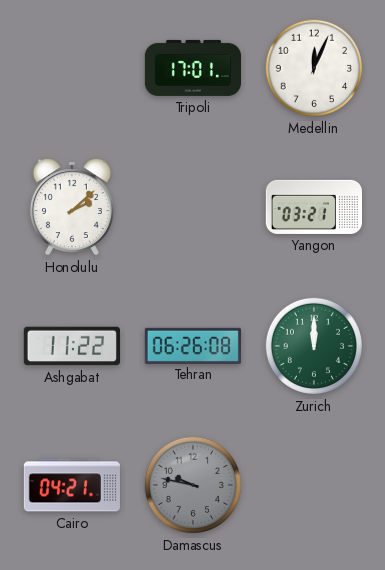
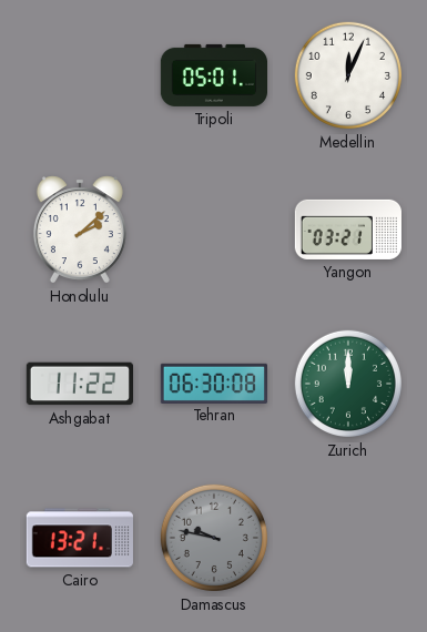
Tripoli: 17:01 -> 05:01
Tehran: 06:26 -> 06:30
Cairo: 04:21 -> 13:21
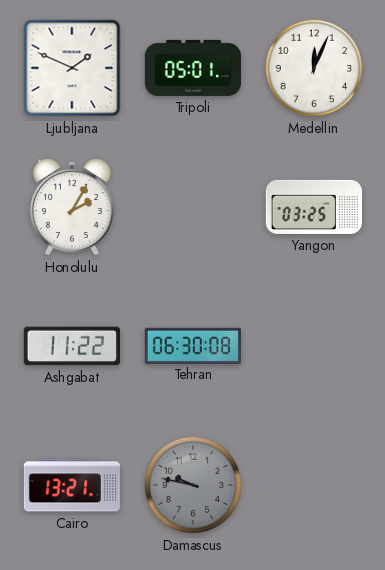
Ljubljana: none -> 1:49
Honolulu: 2:08 -> 2:05
Yangon: 03:21 -> 03:25
Zurich: 12:00 -> none
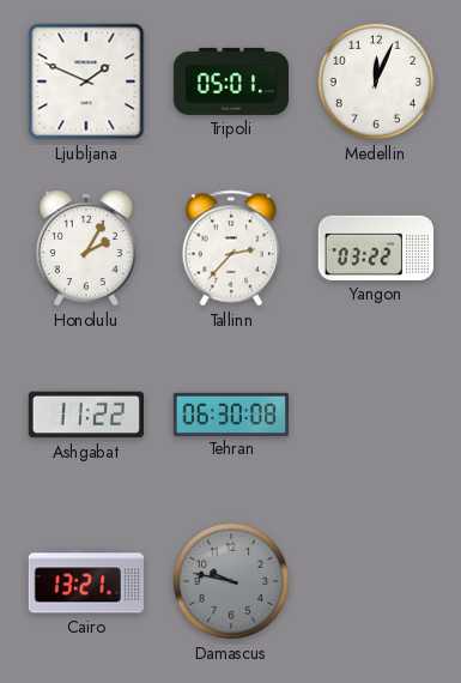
Tallinn: none -> 2:37
Yangon: 03:25 -> 03:22
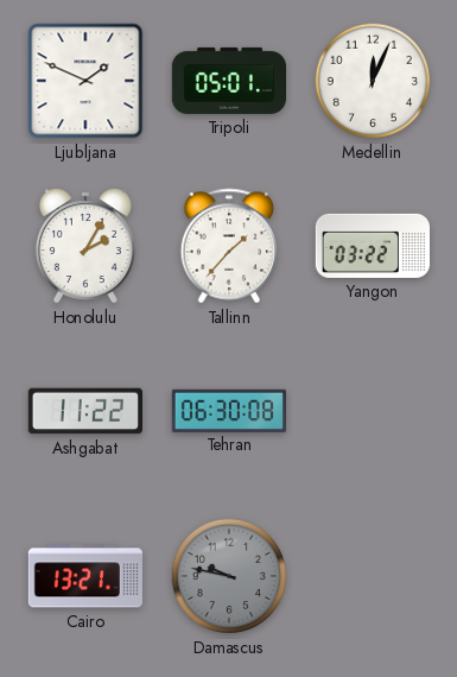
Tallinn: 2:37 -> 1:37
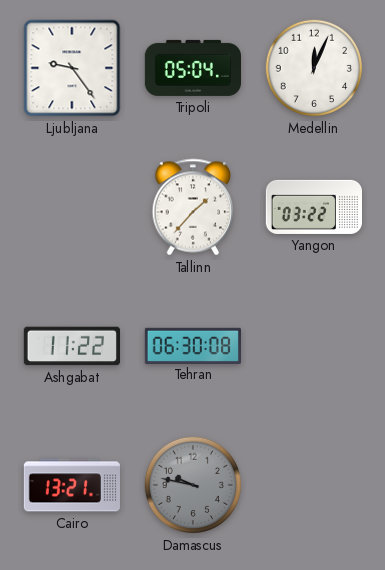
Ljubljana: 1:49 -> 9:24
Tripoli: 05:01 -> 05:04
Honolulu: 2:05 -> none
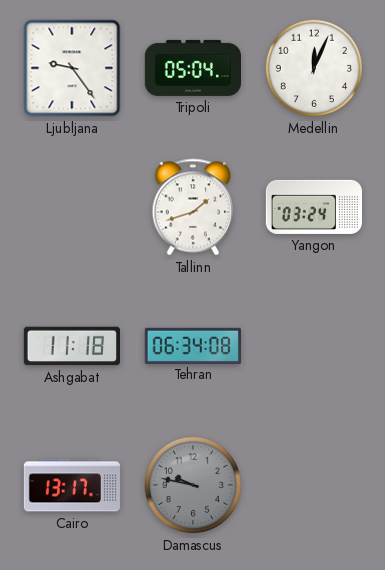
Tallinn: 1:37 -> 1:42
Yangon: 03:22 -> 03:24
Ashgabat: 11:22 -> 11:18
Tehran: 06:30 -> 06:34
Cairo: 13:21 -> 13:17
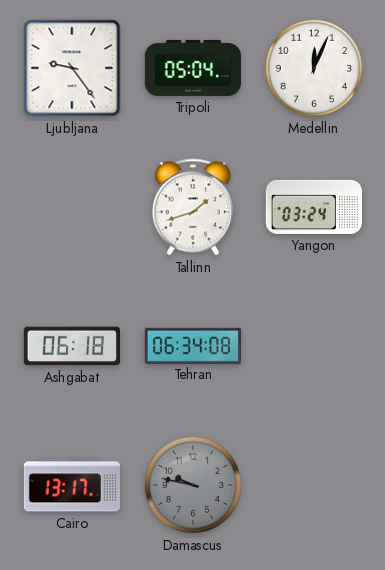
Ashgabat: 11:18 -> 06:18
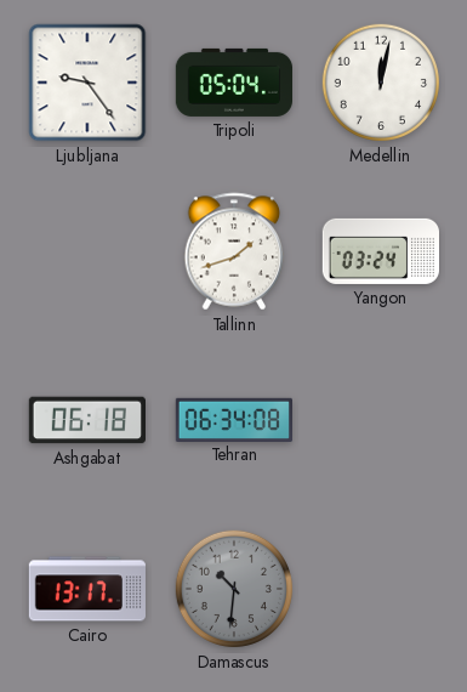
Medellin: 12:04 -> 12:02
Damascus: 9:47 -> 10:31
